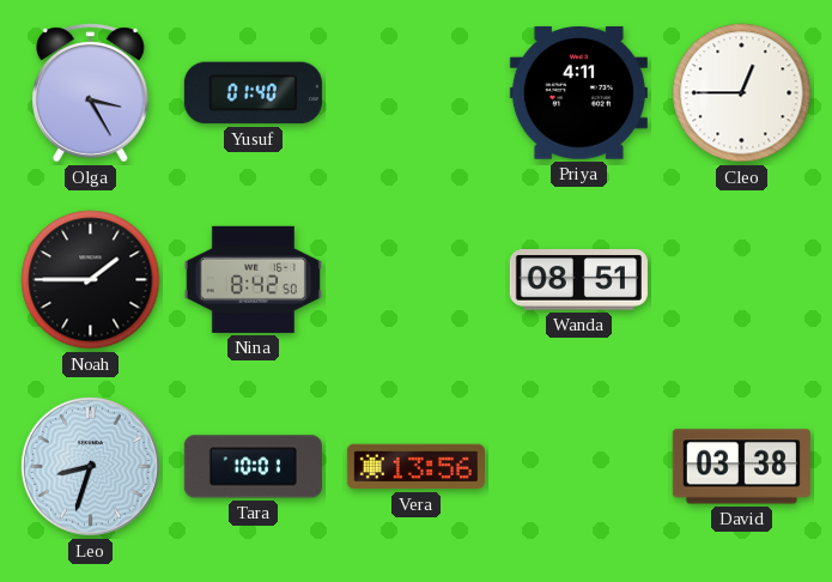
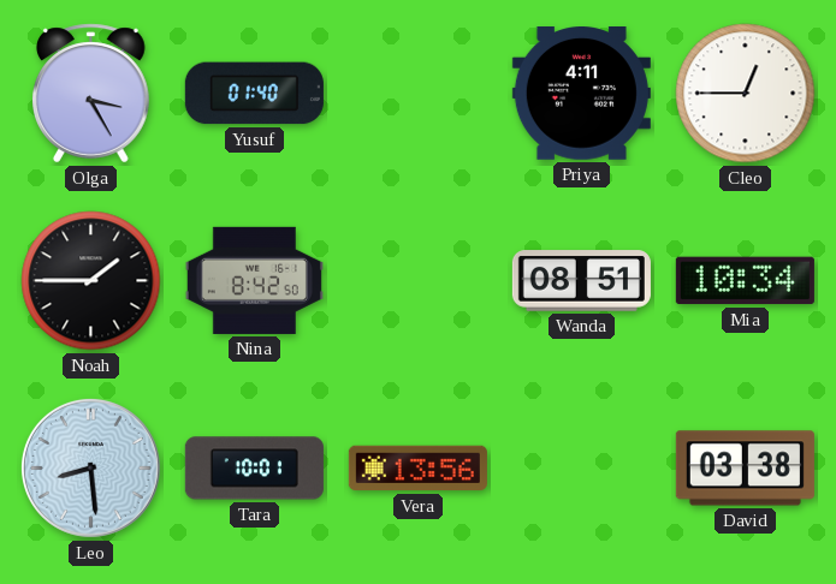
Mia: none -> 10:34
Leo: 8:33 -> 8:29
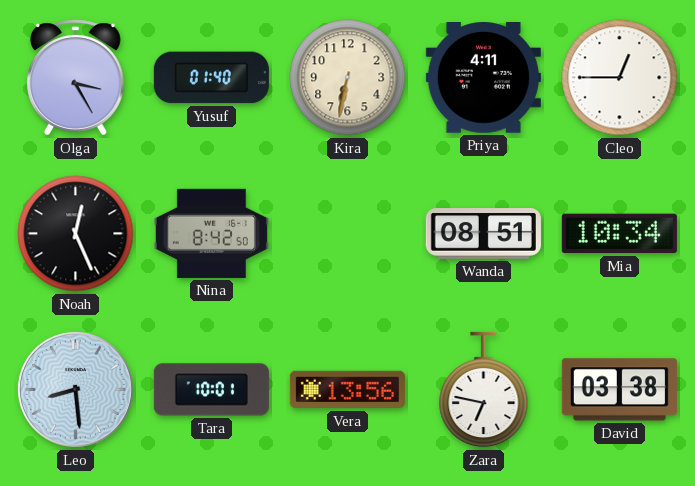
Kira: none -> 6:32
Noah: 1:45 -> 12:26
Zara: none -> 6:47
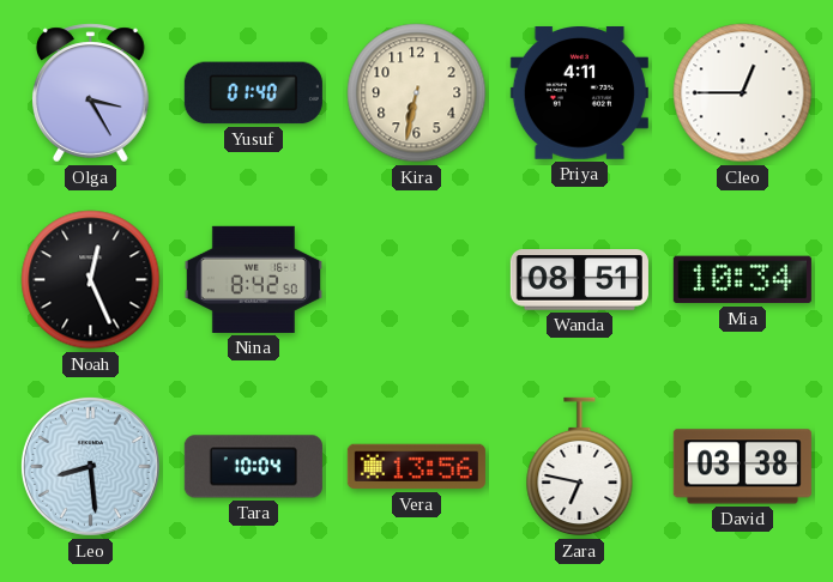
Tara: 10:01 -> 10:04
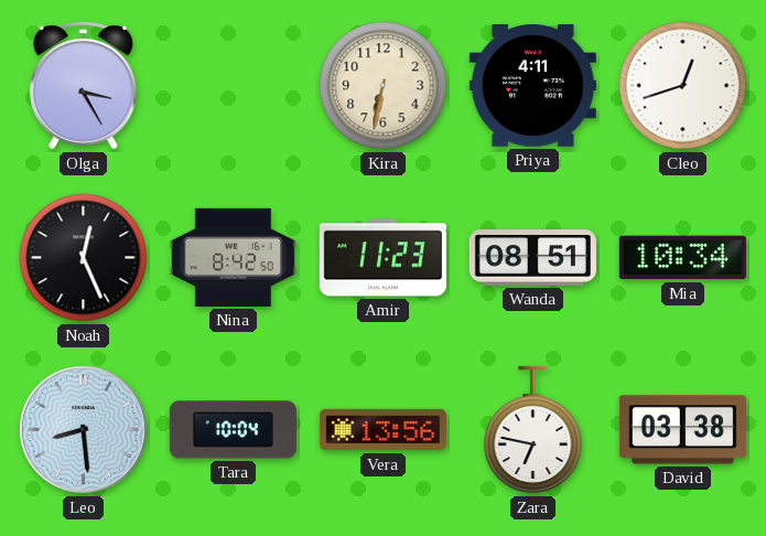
Yusuf: 01:40 -> none
Cleo: 12:45 -> 12:42
Amir: none -> 11:23
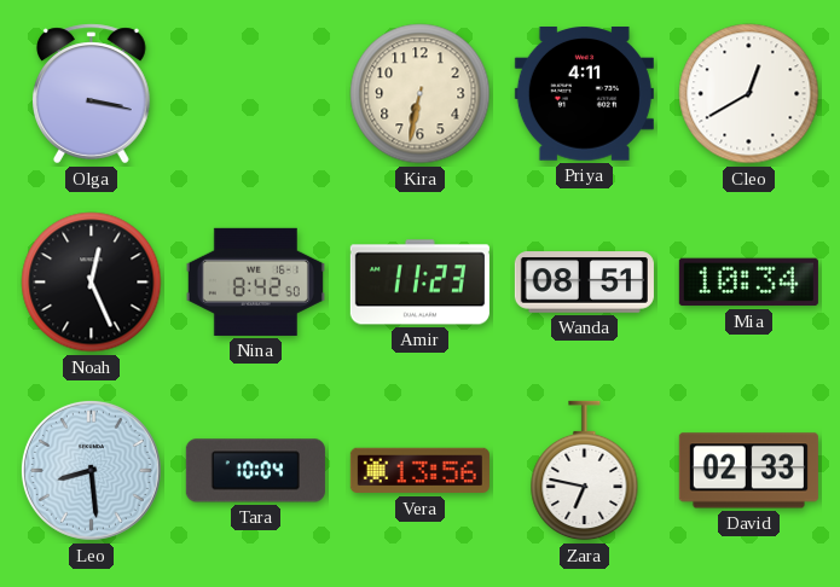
Olga: 3:25 -> 3:17
Cleo: 12:42 -> 12:40
David: 03:38 -> 02:33
